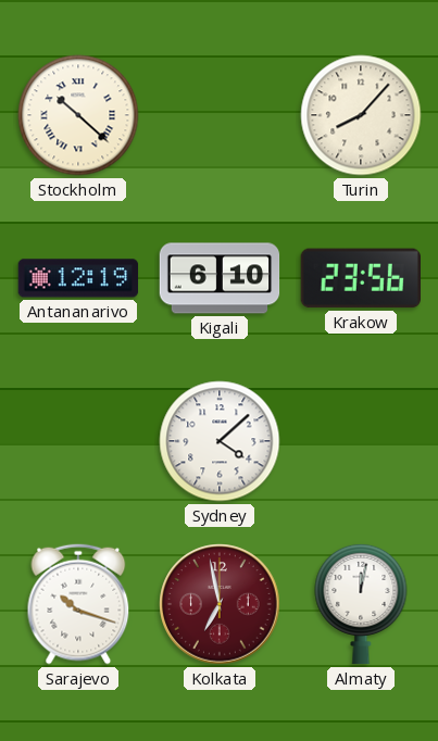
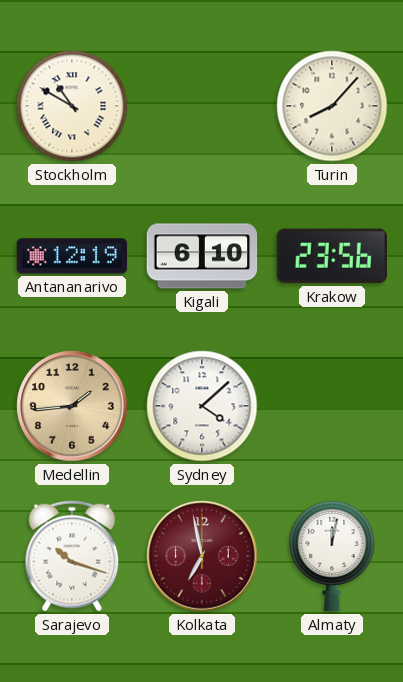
Stockholm: 10:22 -> 10:50
Medellin: none -> 1:44
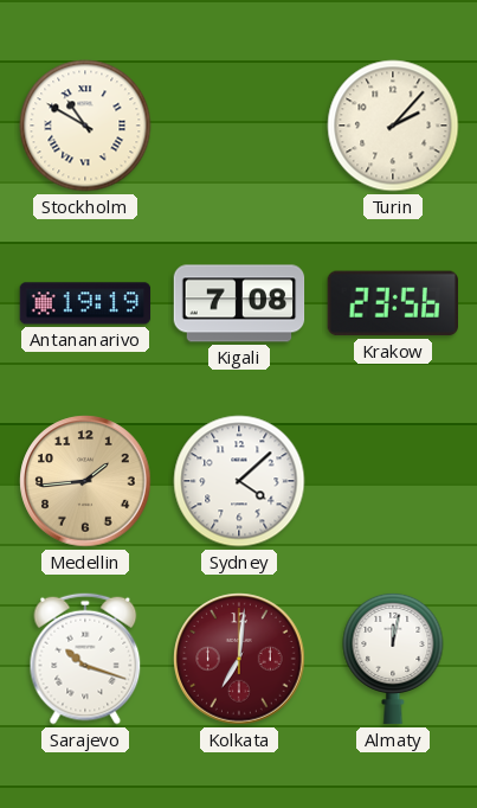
Turin: 8:07 -> 2:07
Antananarivo: 12:19 -> 19:19
Kigali: 6:10 -> 7:08
Kolkata: 6:58 -> 7:01
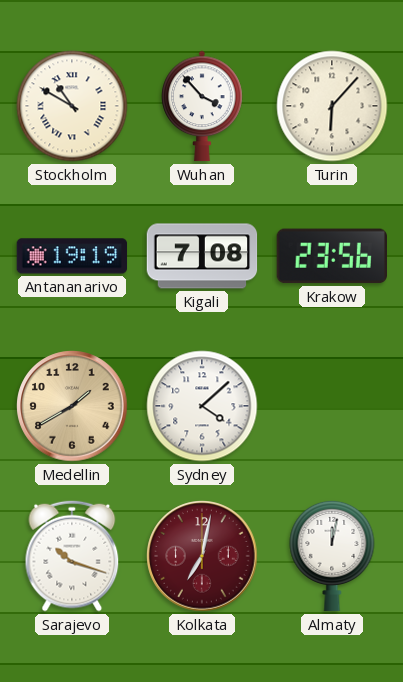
Wuhan: none -> 3:53
Turin: 2:07 -> 6:07
Medellin: 1:44 -> 1:40
Kolkata: 7:01 -> 7:02
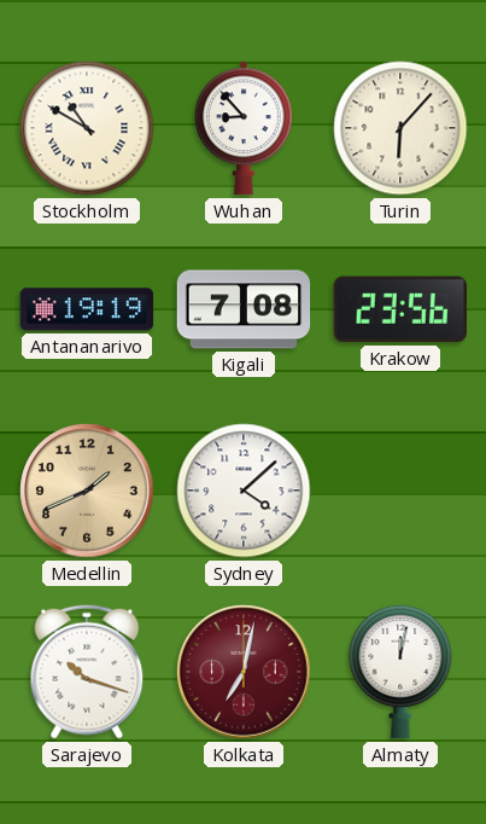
Wuhan: 3:53 -> 8:53
Medellin: 1:40 -> 1:41
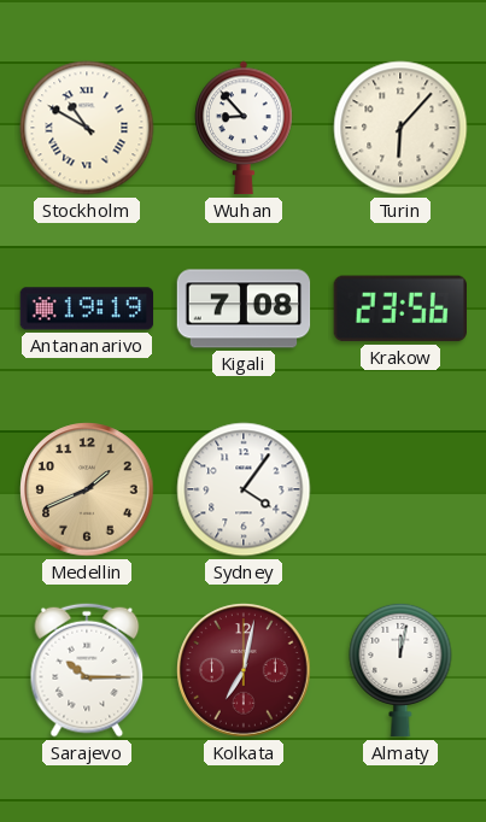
Sydney: 4:08 -> 4:06
Sarajevo: 10:18 -> 10:15
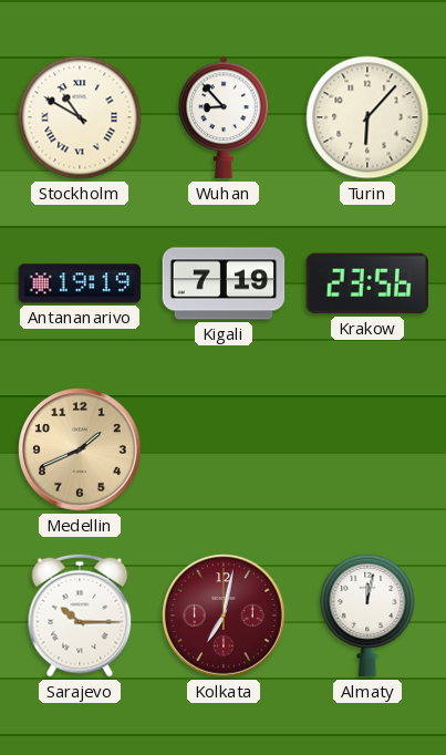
Kigali: 7:08 -> 7:19
Sydney: 4:06 -> none
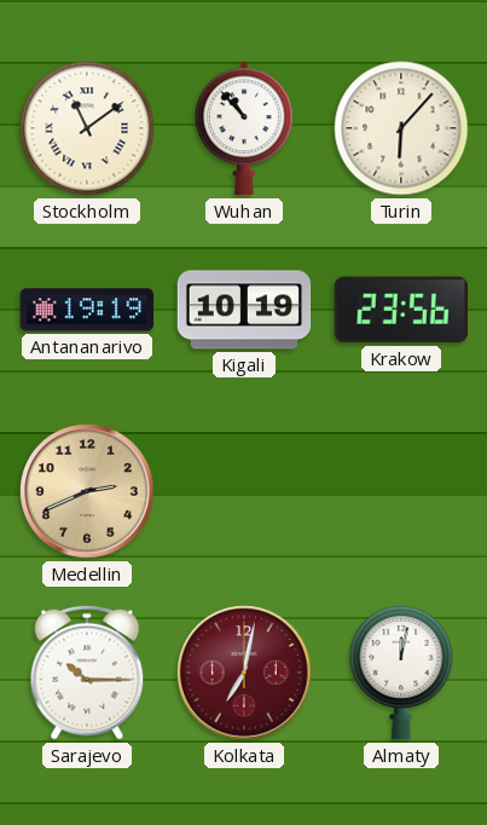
Stockholm: 10:50 -> 11:09
Wuhan: 8:53 -> 10:53
Kigali: 7:19 -> 10:19
Medellin: 1:41 -> 2:41
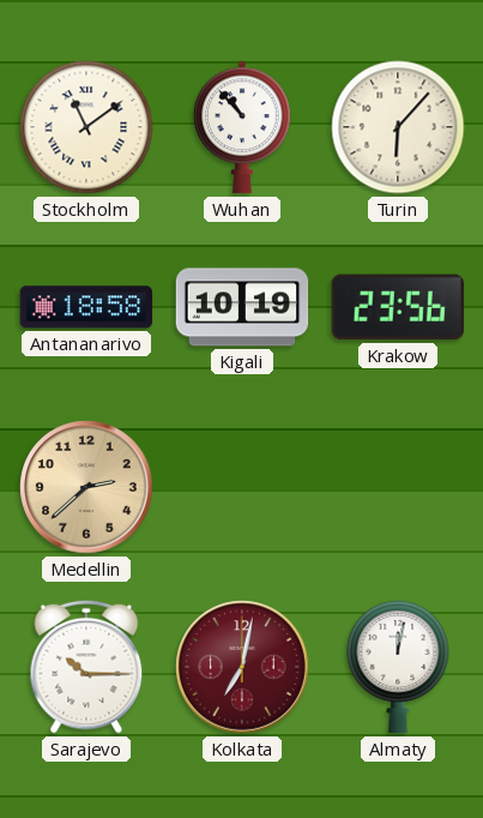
Antananarivo: 19:19 -> 18:58
Medellin: 2:41 -> 2:38
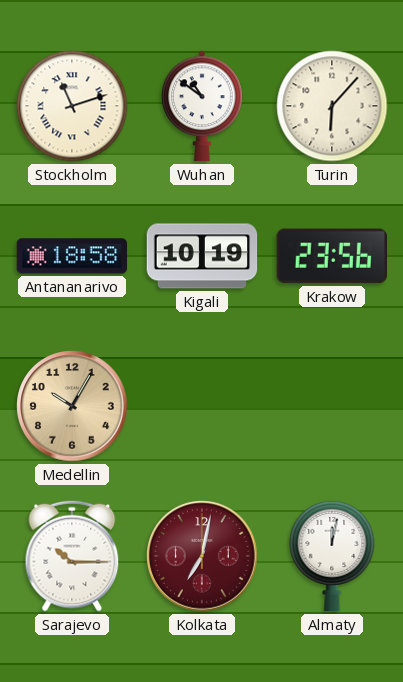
Stockholm: 11:09 -> 11:12
Wuhan: 10:53 -> 10:51
Medellin: 2:38 -> 10:05
